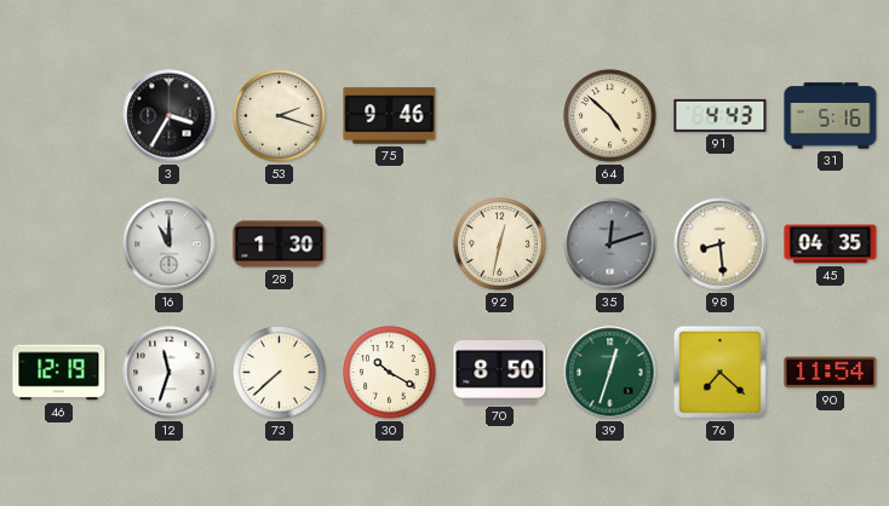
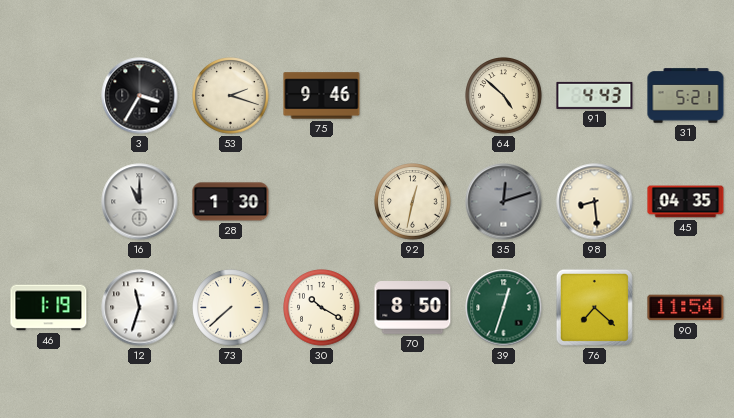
31: 5:16 -> 5:21
46: 12:19 -> 1:19
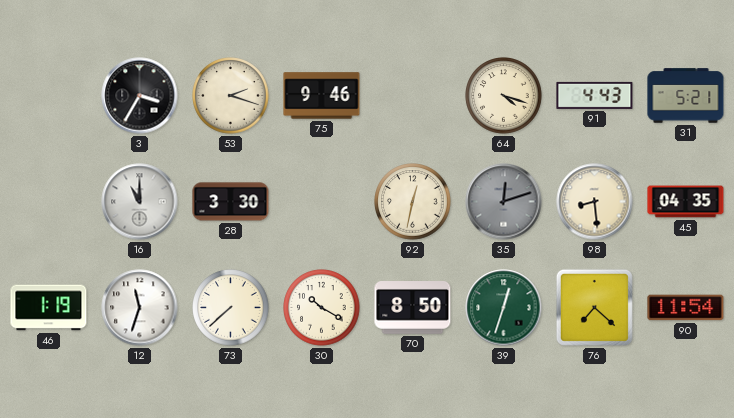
64: 4:52 -> 4:18
28: 1:30 -> 3:30
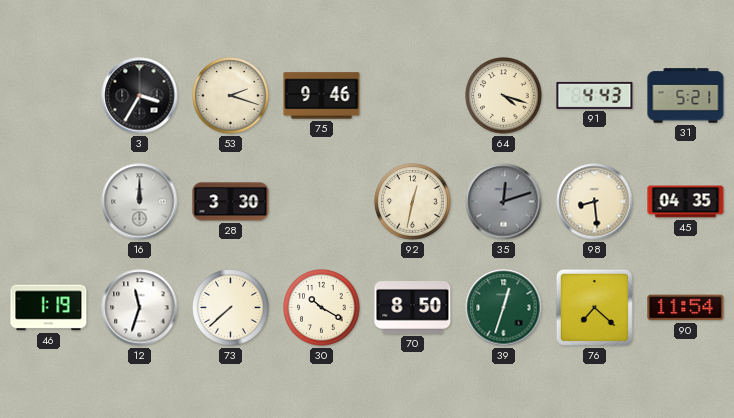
16: 11:00 -> 12:00
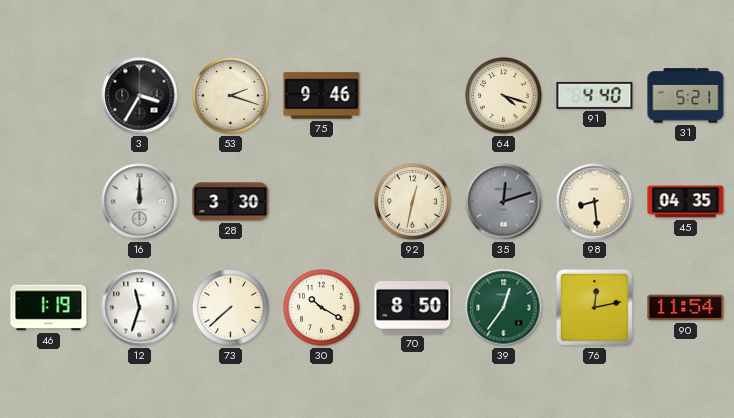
91: 4:43 -> 4:40
39: 12:33 -> 12:36
76: 7:22 -> 12:13
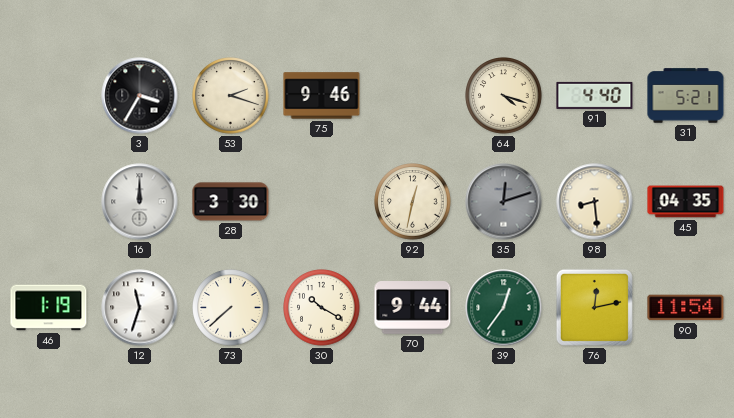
70: 8:50 -> 9:44
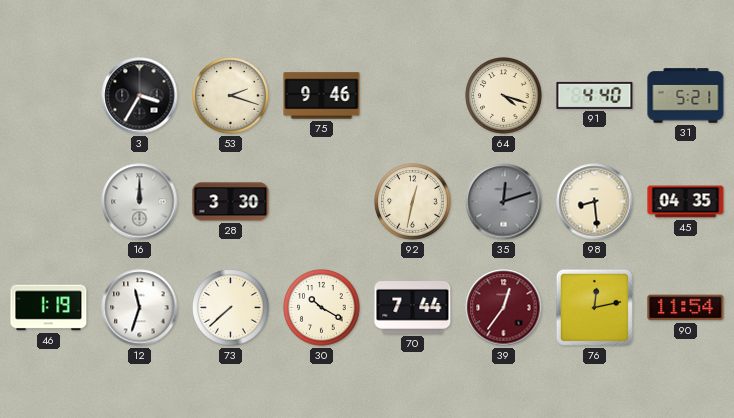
70: 9:44 -> 7:44
39 dial: green -> burgundy
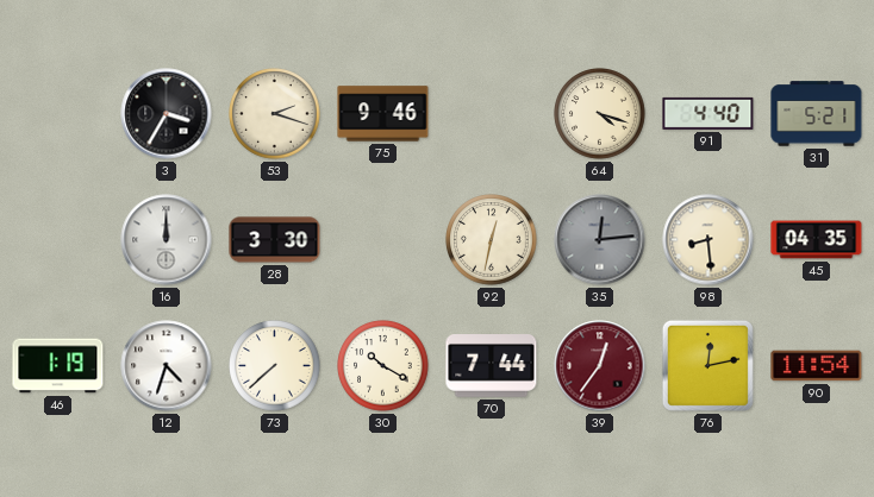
35: 12:12 -> 12:14
12: 11:33 -> 4:33
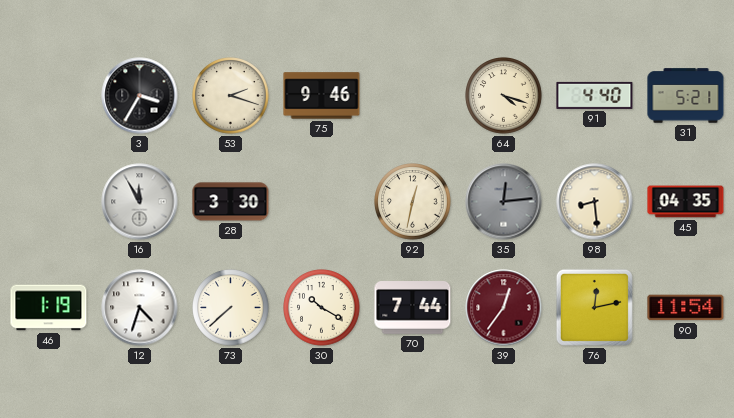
16: 12:00 -> 11:55
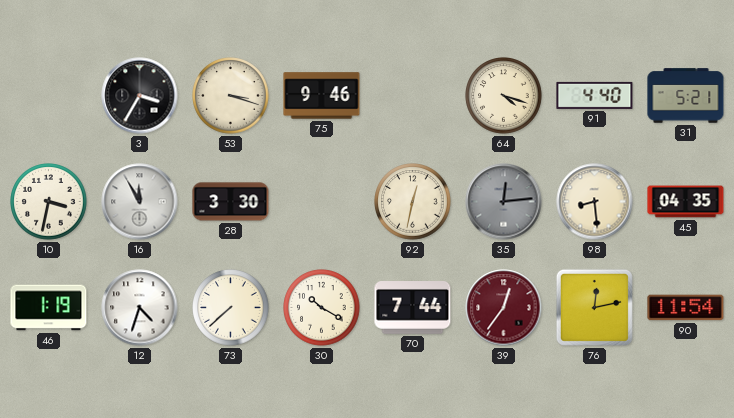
53: 2:18 -> 3:18
10: none -> 3:32
